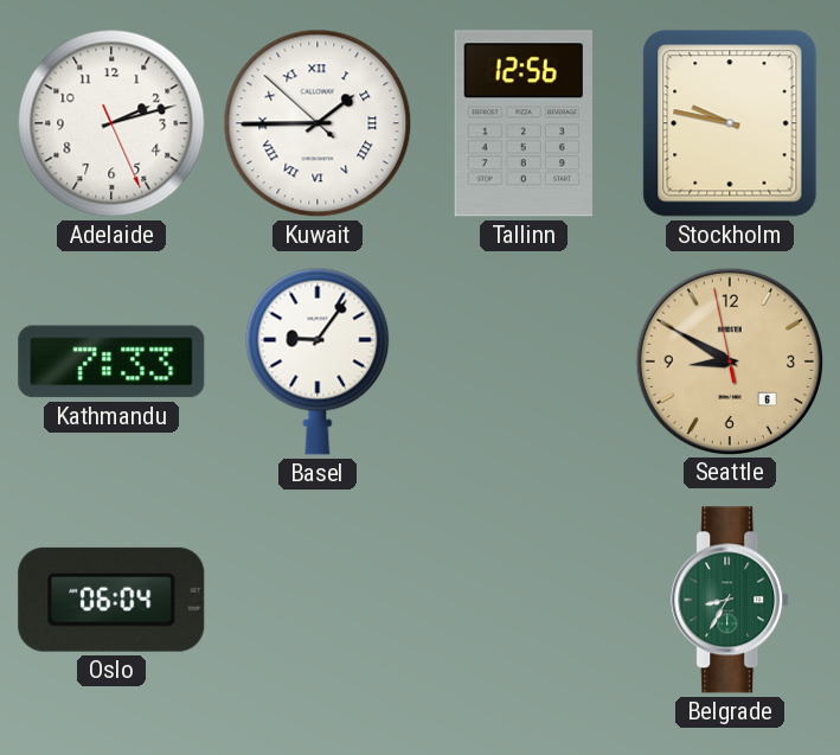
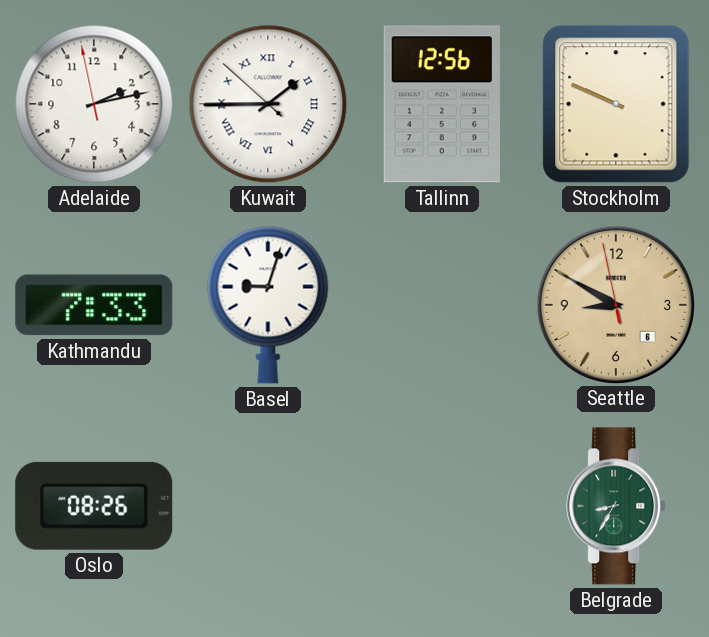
Adelaide: 2:12:26 -> 2:12:58
Stockholm: 9:47 -> 9:49
Basel: 9:06 -> 9:03
Oslo: 06:04 -> 08:26
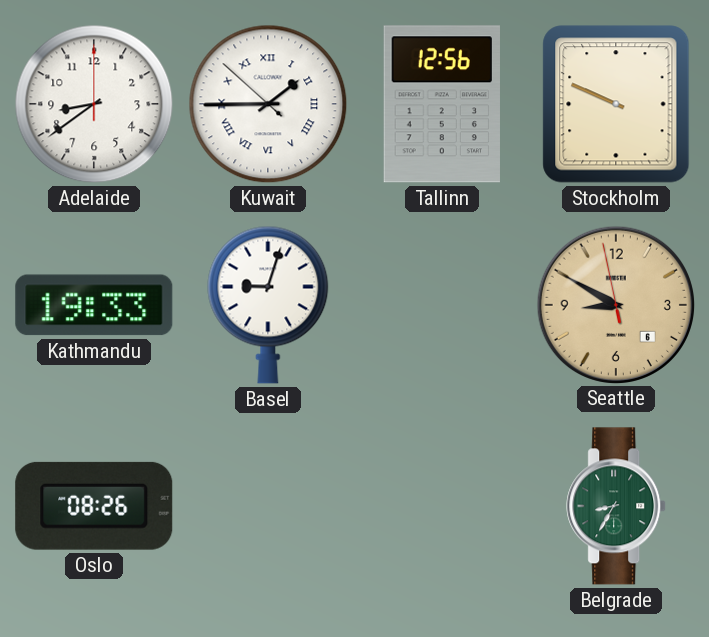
Adelaide: 2:12 -> 8:39
Kathmandu: 7:33 -> 19:33
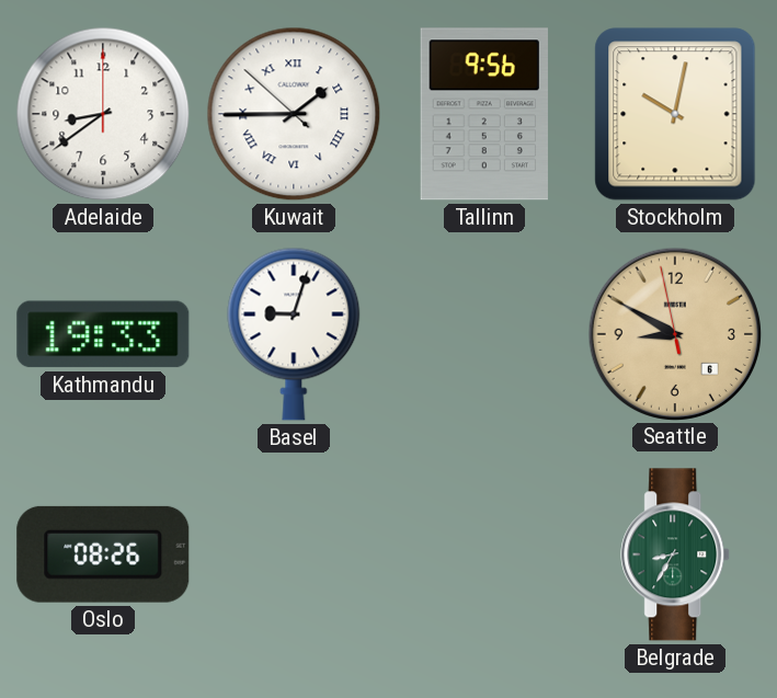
Tallinn: 12:56 -> 9:56
Stockholm: 9:49 -> 10:02
